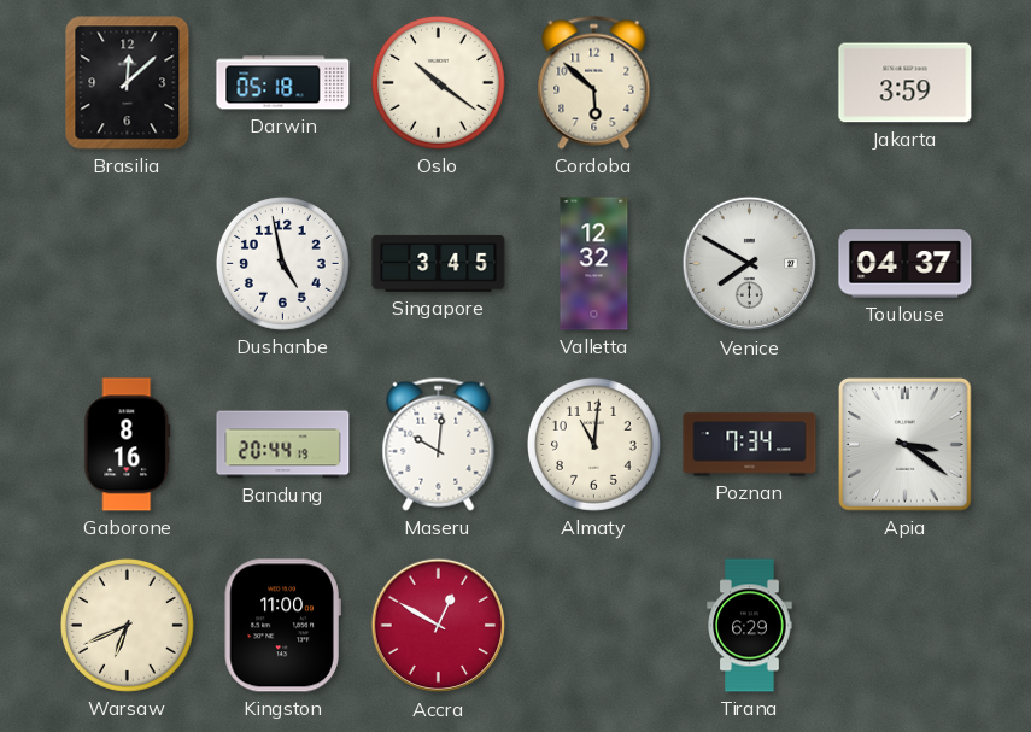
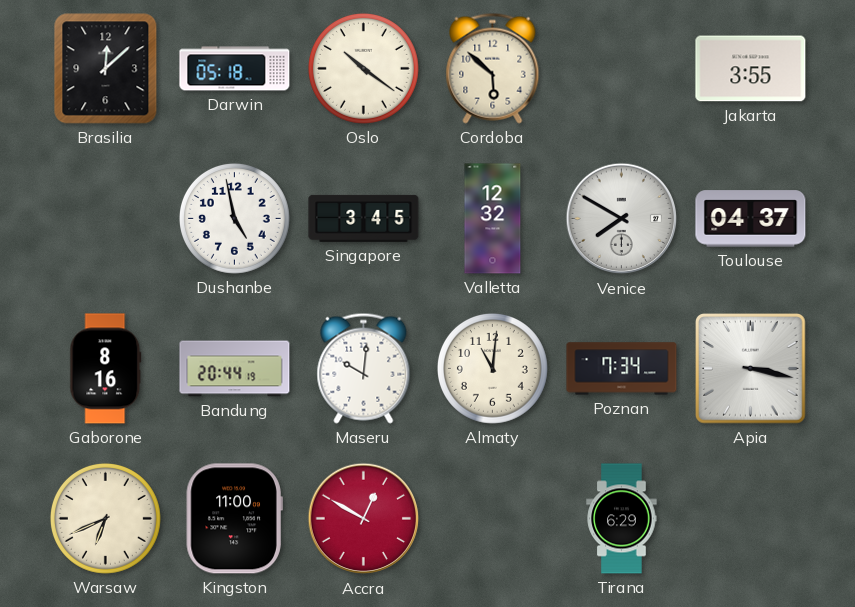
Jakarta: 3:59 -> 3:55
Apia: 3:21 -> 3:17
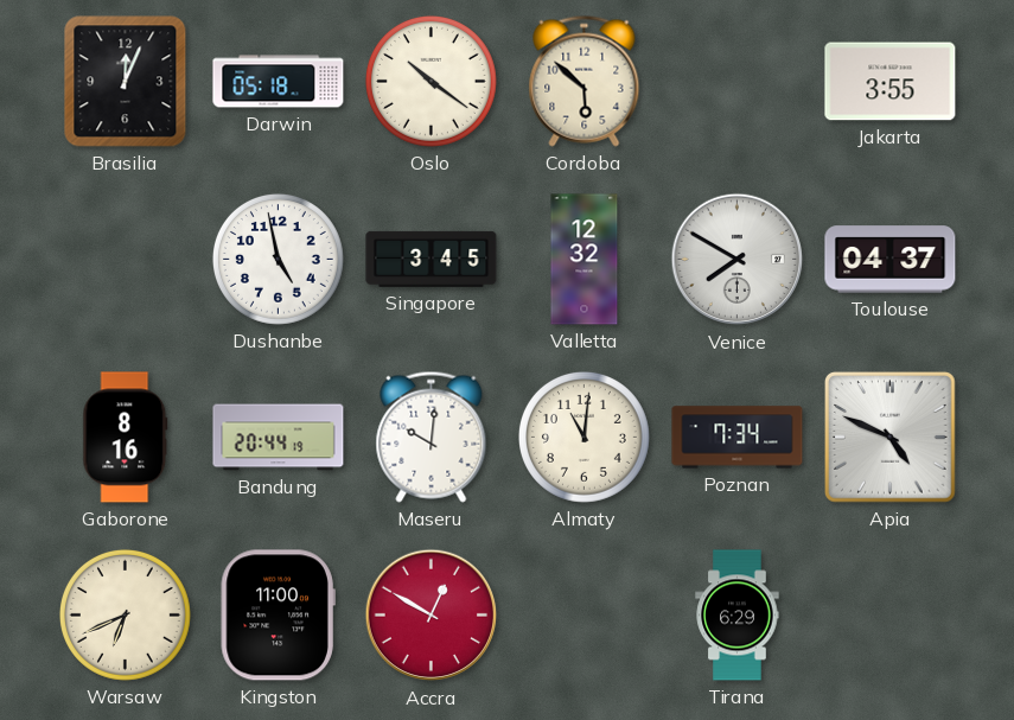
Brasilia: 12:08 -> 12:04
Apia: 3:17 -> 4:49
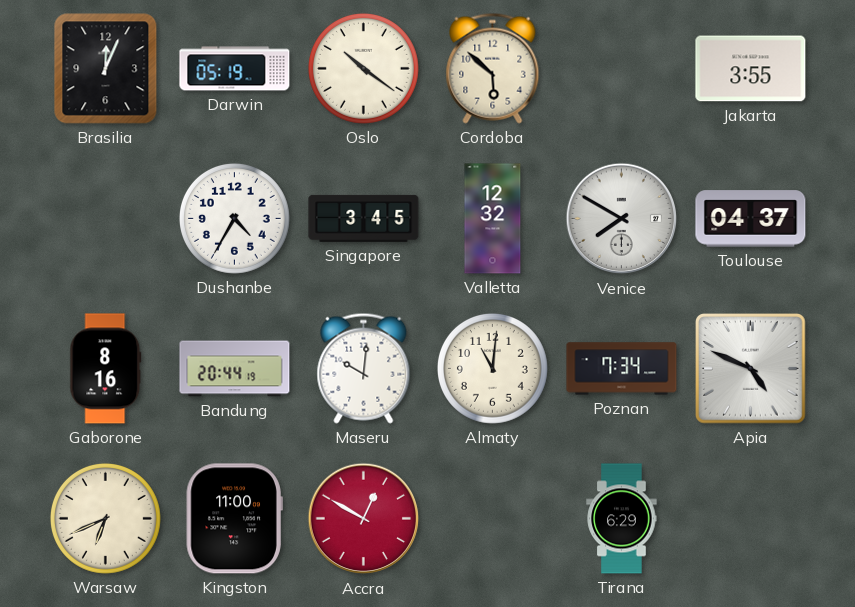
Darwin: 05:18 -> 05:19
Dushanbe: 4:58 -> 4:35
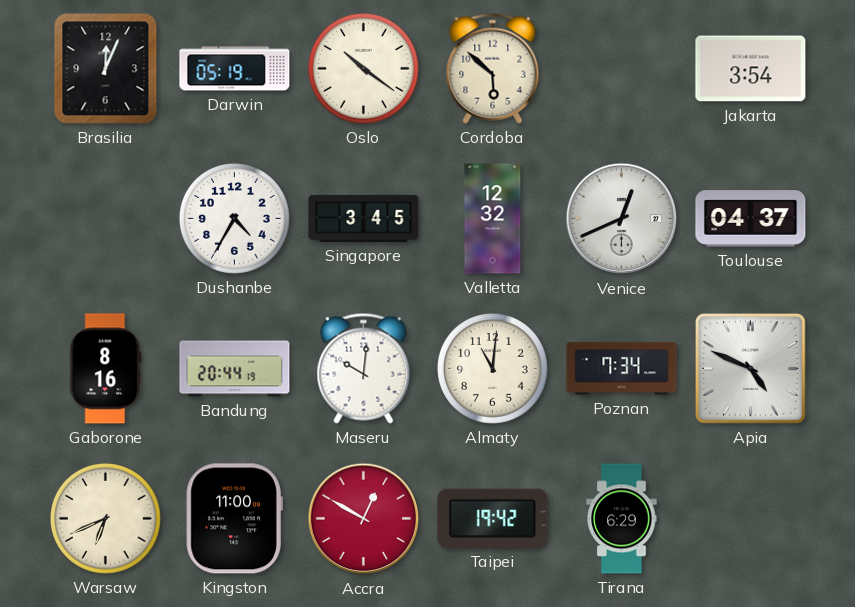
Jakarta: 3:55 -> 3:54
Venice: 7:50 -> 12:41
Taipei: none -> 19:42
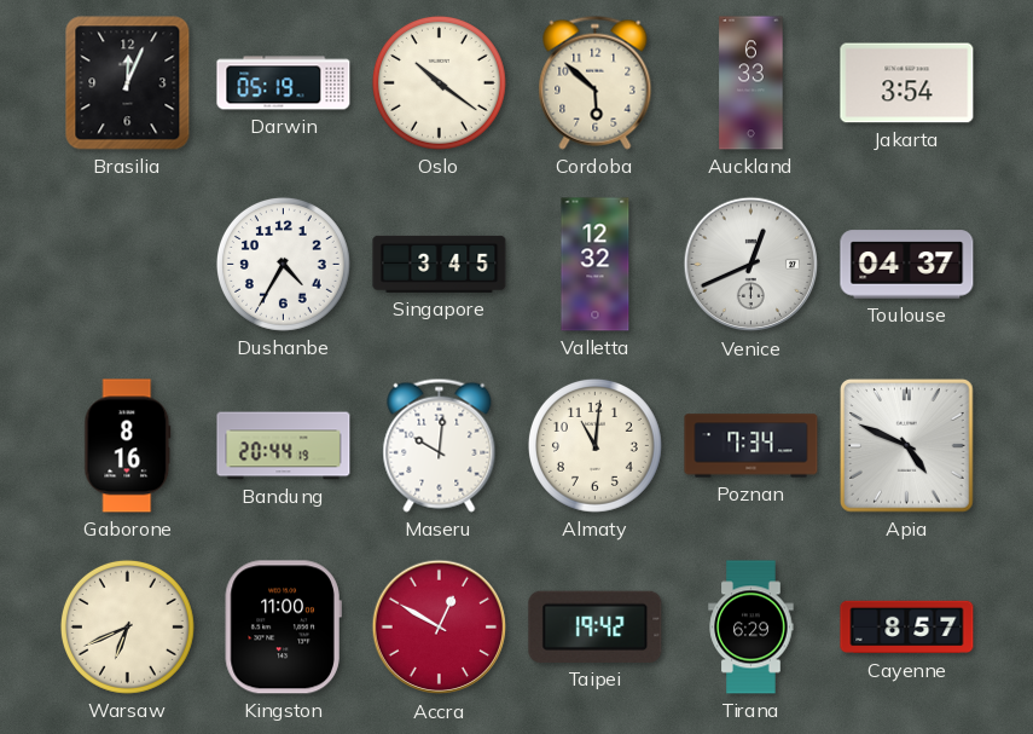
Auckland: none -> 6:33
Cayenne: none -> 8:57
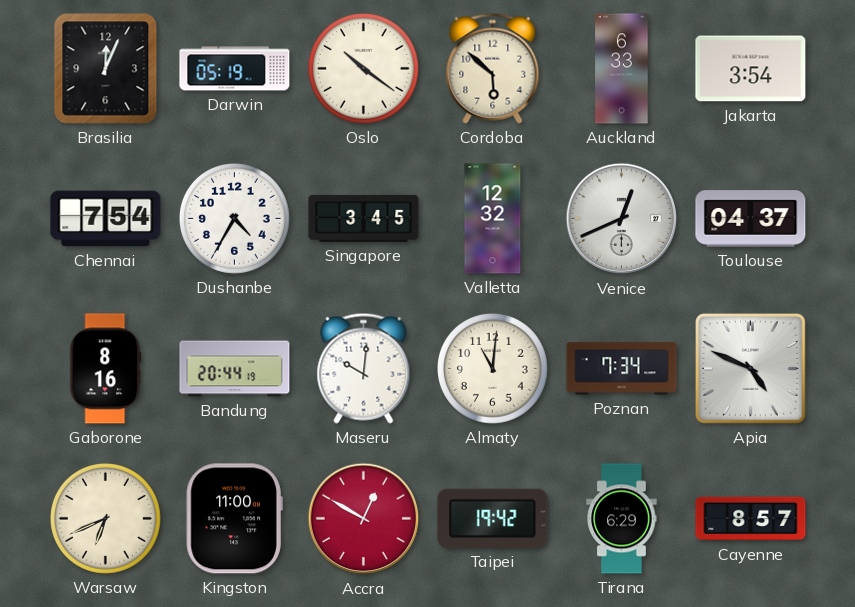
Chennai: none -> 7:54
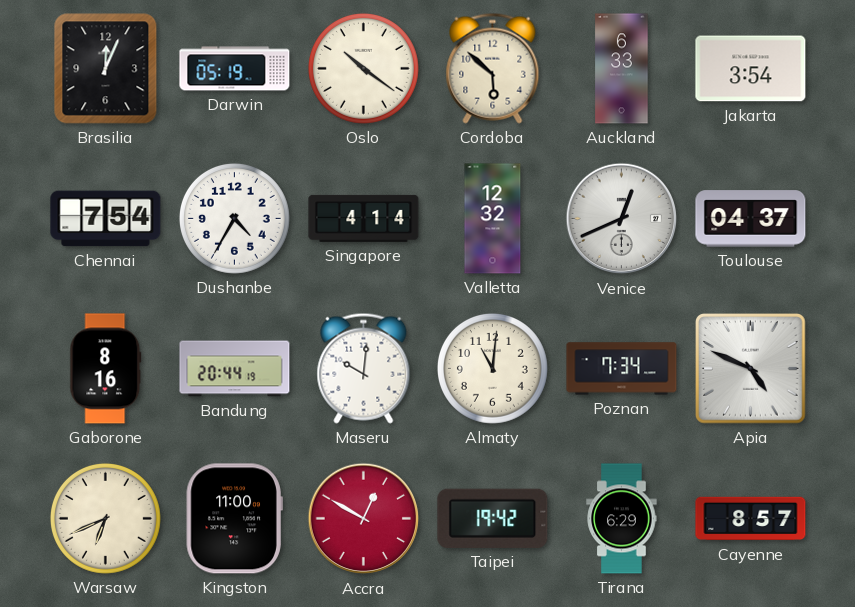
Singapore: 3:45 -> 4:14
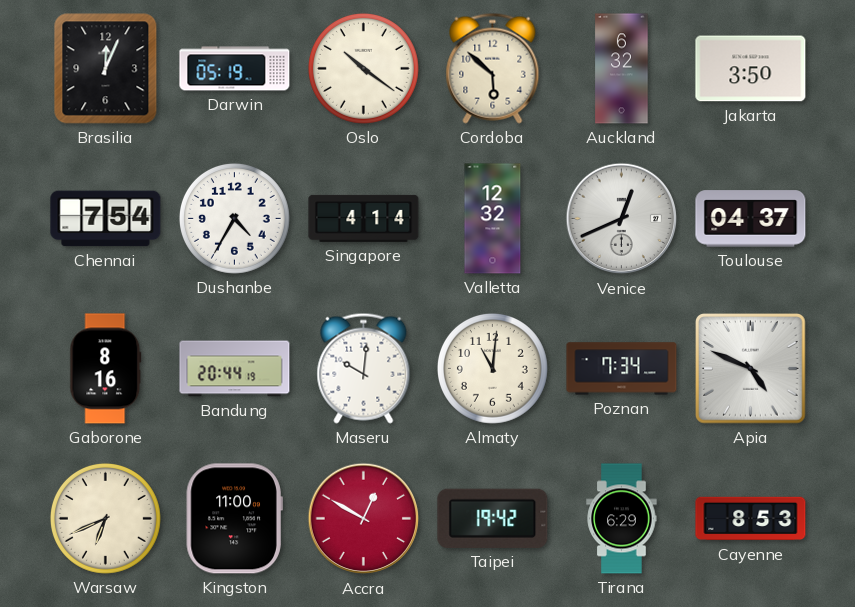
Auckland: 6:33 -> 6:32
Jakarta: 3:54 -> 3:50
Cayenne: 8:57 -> 8:53
